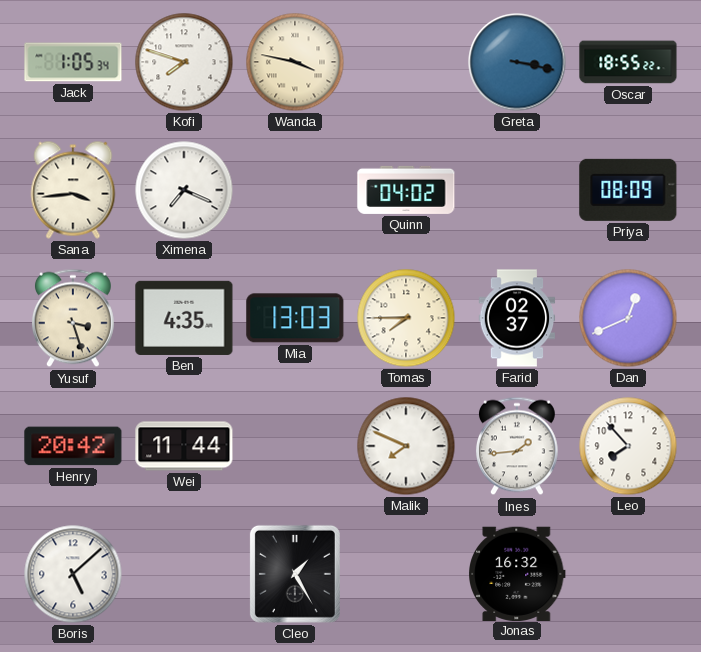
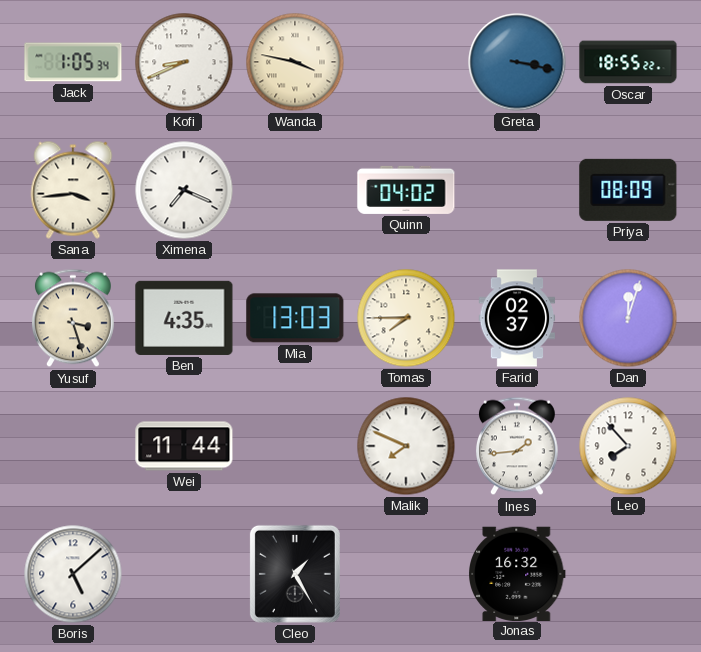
Kofi: 7:48 -> 8:41
Dan: 12:41 -> 12:03
Henry: 20:42 -> none
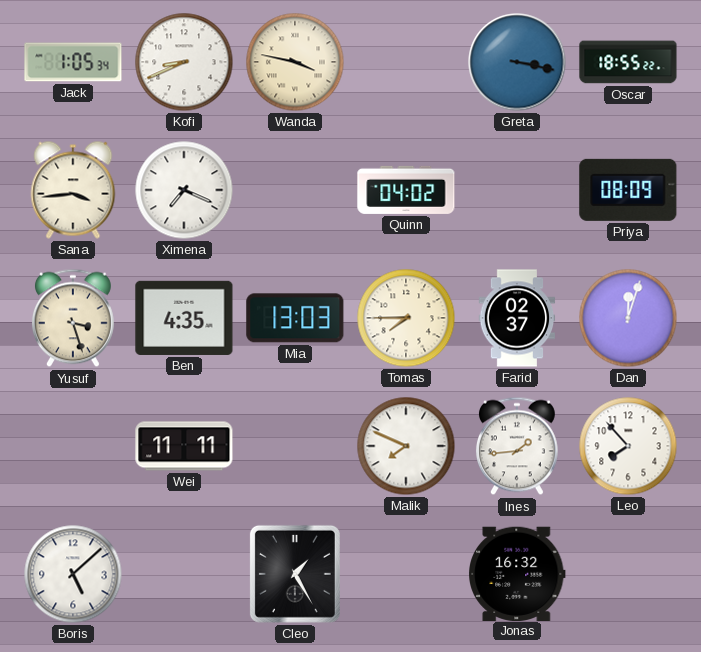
Wei: 11:44 -> 11:11
